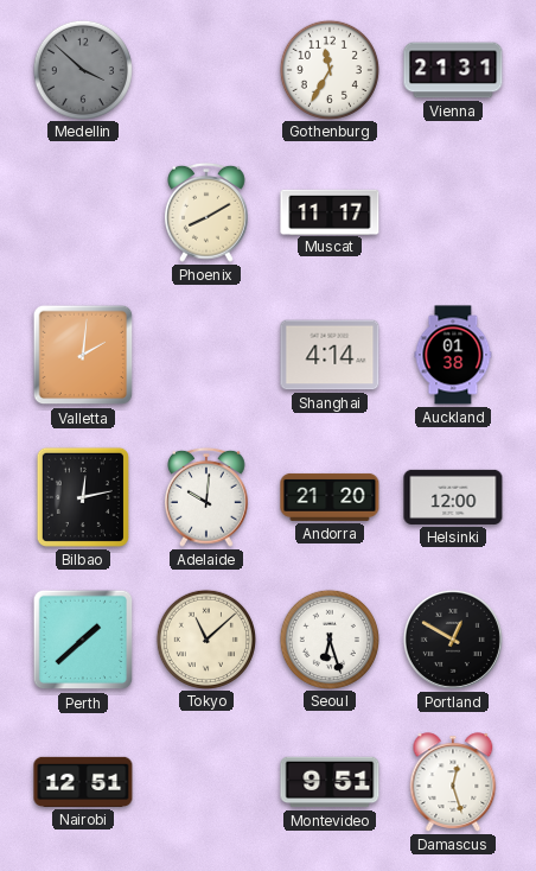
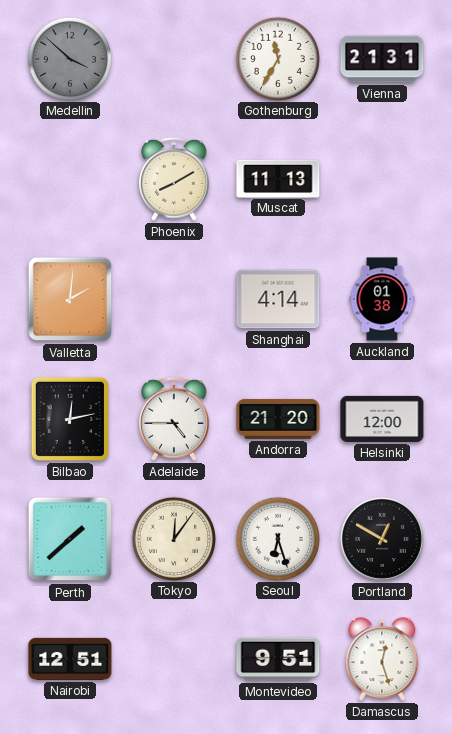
Muscat: 11:17 -> 11:13
Adelaide: 10:01 -> 4:45
Tokyo: 11:08 -> 12:06
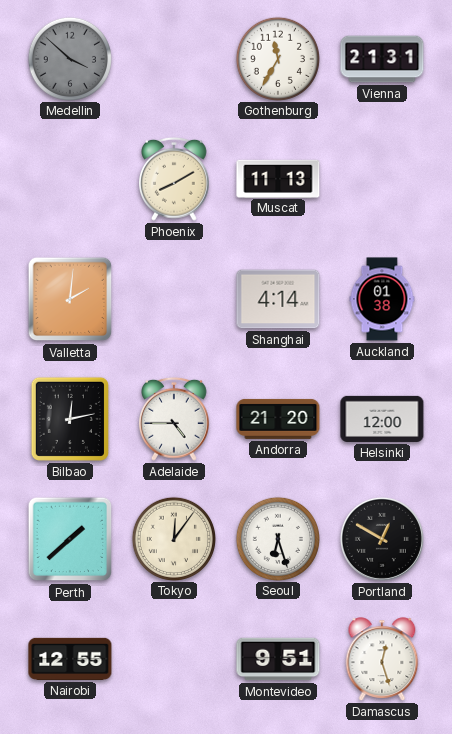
Nairobi: 12:51 -> 12:55
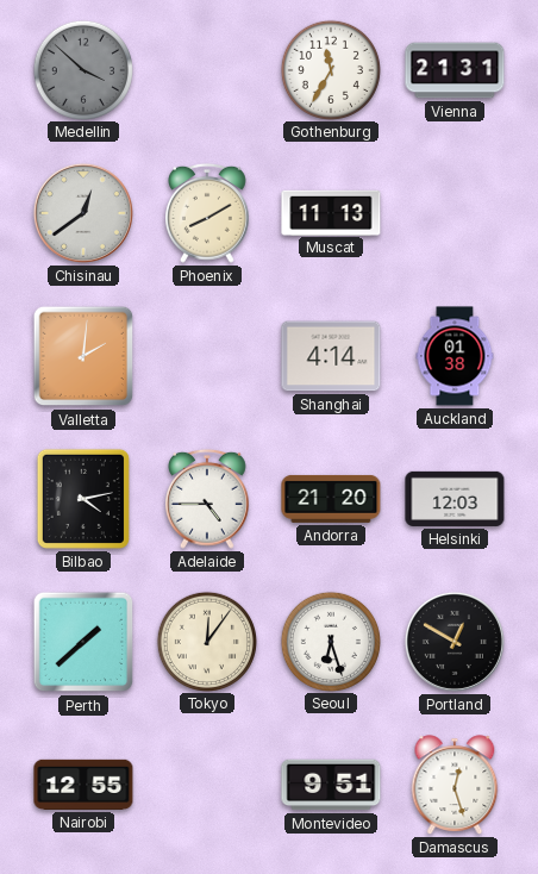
Chisinau: none -> 12:39
Bilbao: 12:13 -> 4:13
Helsinki: 12:00 -> 12:03
